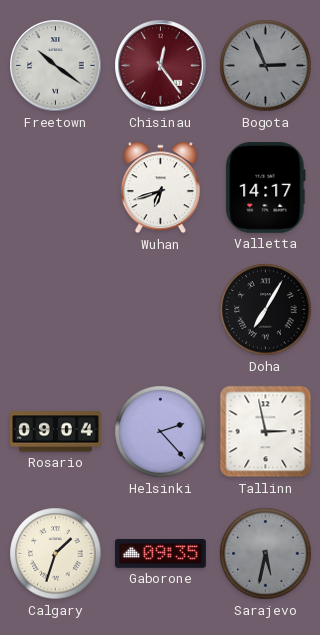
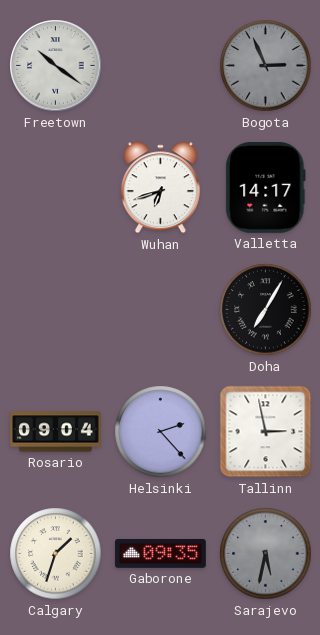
Chisinau: 12:24 -> none
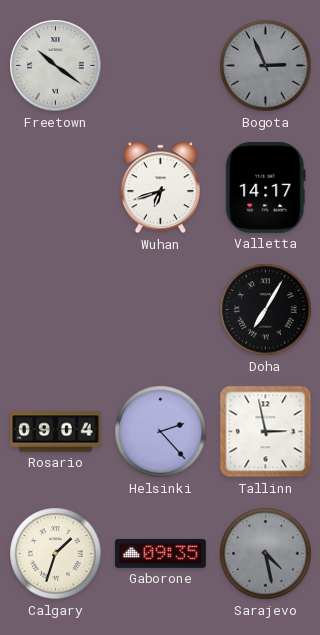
Sarajevo: 5:32 -> 4:28
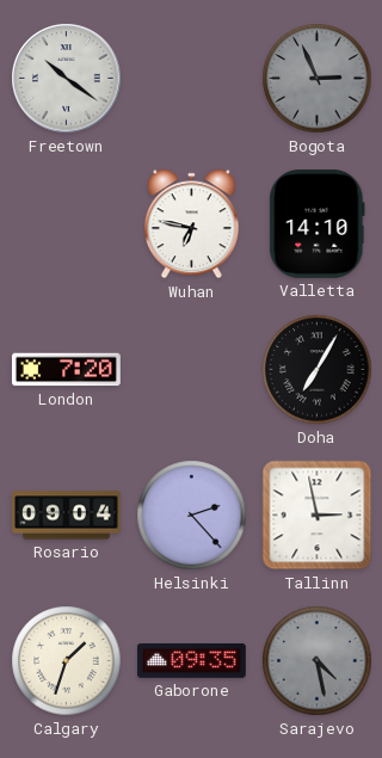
Wuhan: 6:42 -> 6:47
Valletta: 14:17 -> 14:10
London: none -> 7:20
